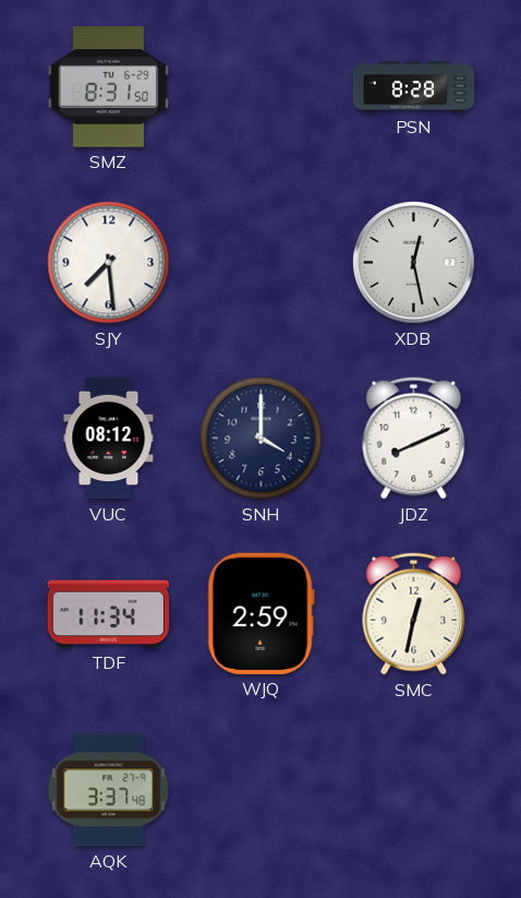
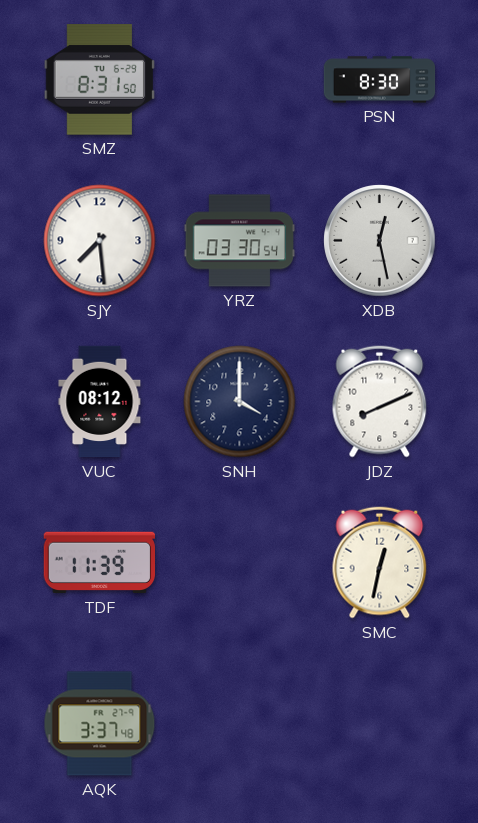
PSN: 8:28 -> 8:30
YRZ: none -> 03:30
TDF: 11:34 -> 11:39
WJQ: 2:59 -> none
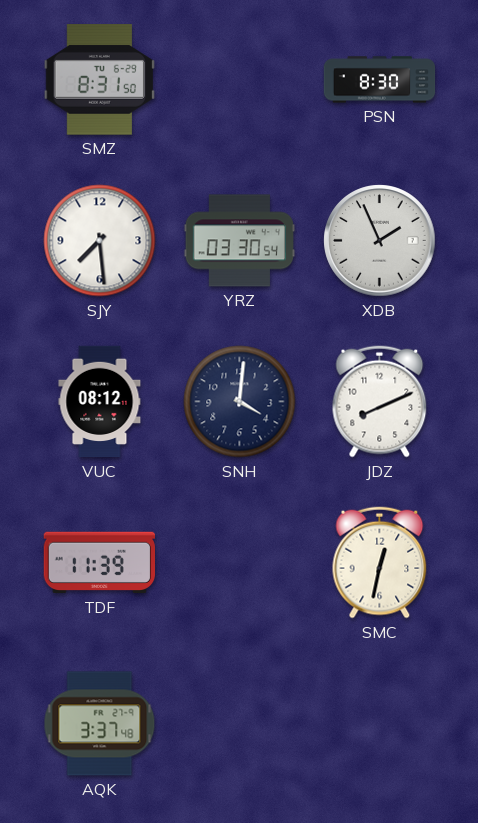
XDB: 12:28 -> 1:56
SNH: 4:00 -> 4:01
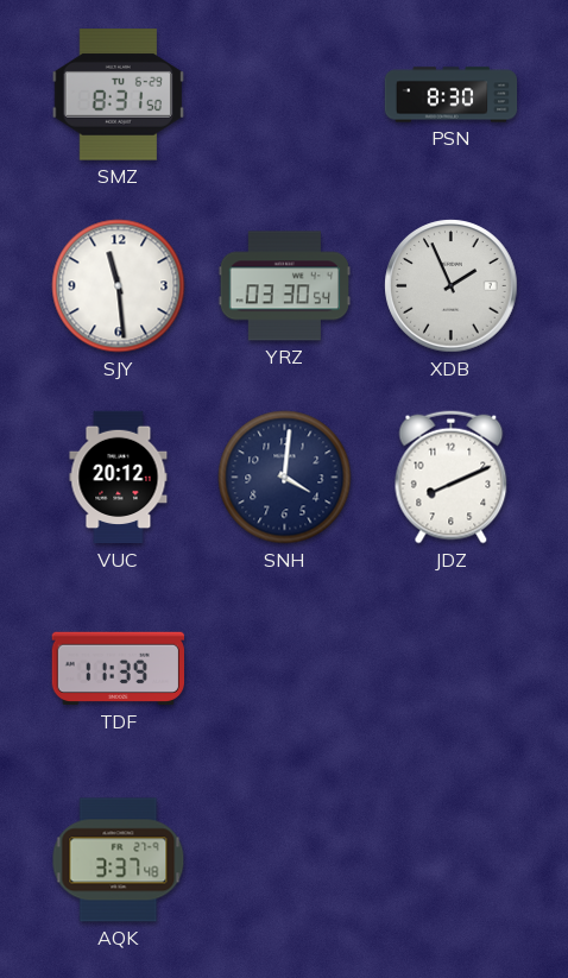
SJY: 7:29 -> 11:29
VUC: 08:12 -> 20:12
SMC: 12:32 -> none
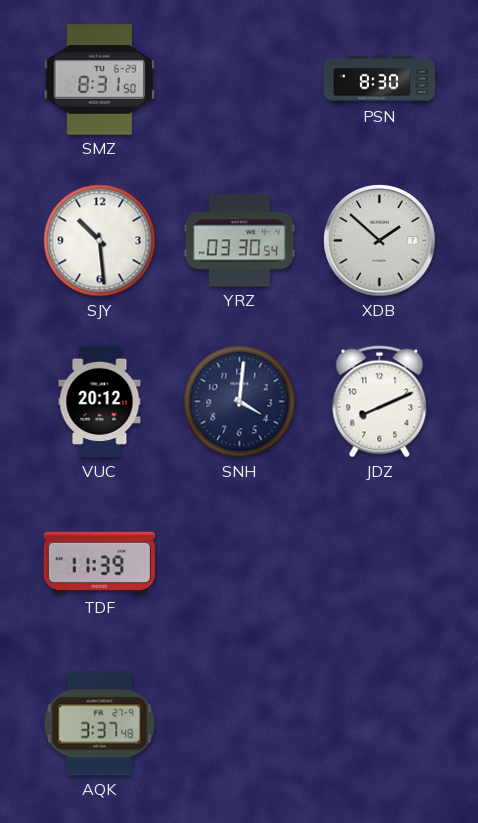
SJY: 11:29 -> 10:29
XDB: 1:56 -> 1:52
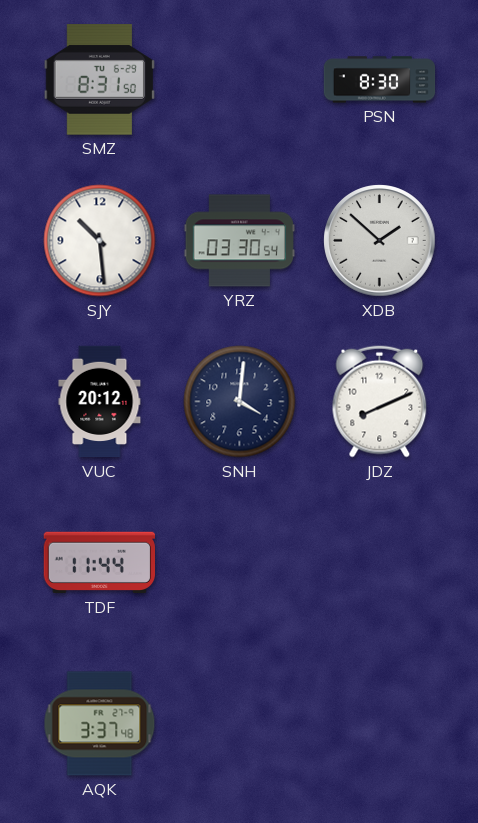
TDF: 11:39 -> 11:44
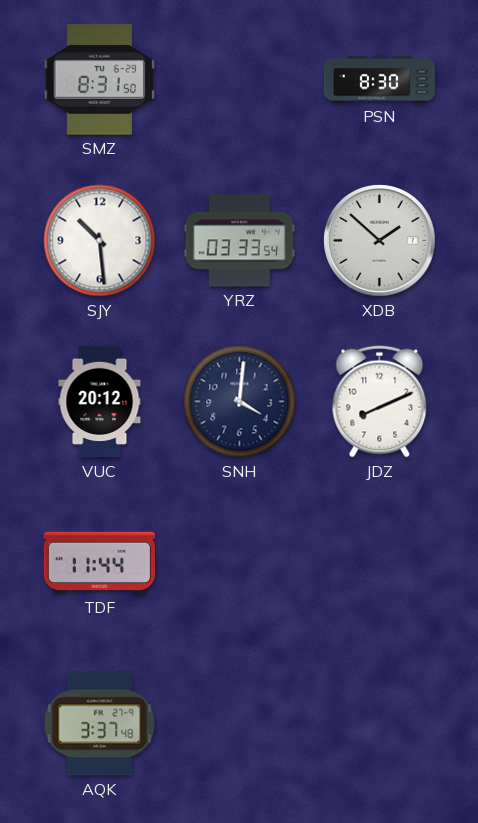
YRZ: 03:30 -> 03:33
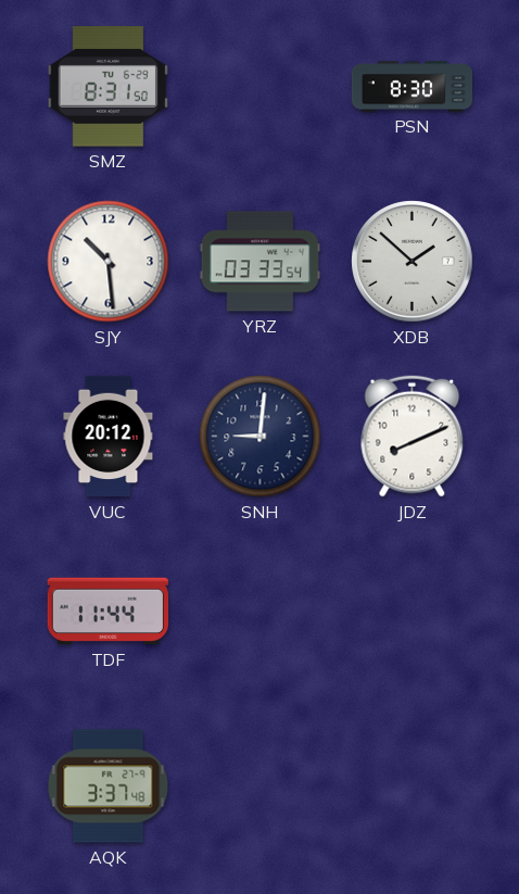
SNH: 4:01 -> 9:01
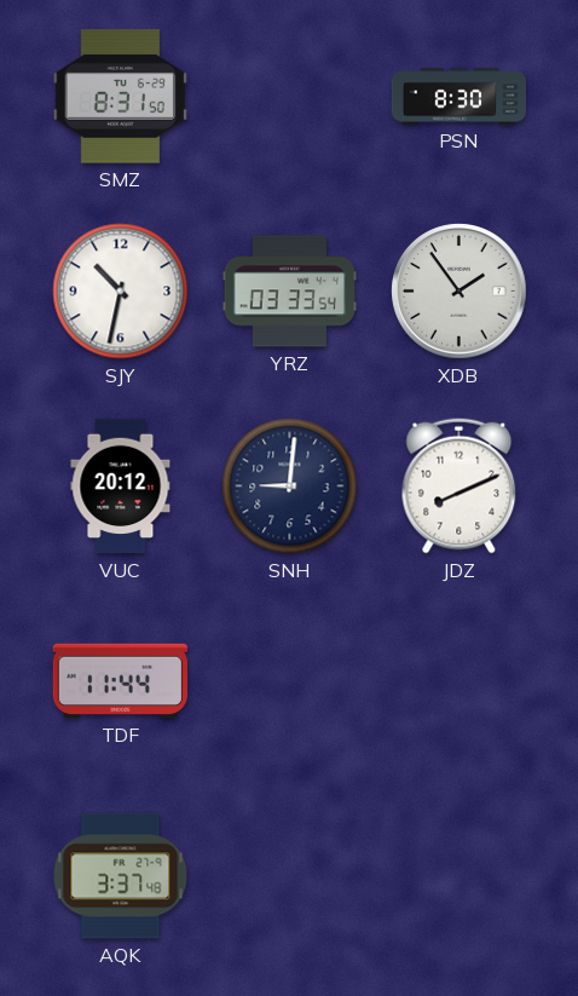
SJY: 10:29 -> 10:32
XDB: 1:52 -> 1:54
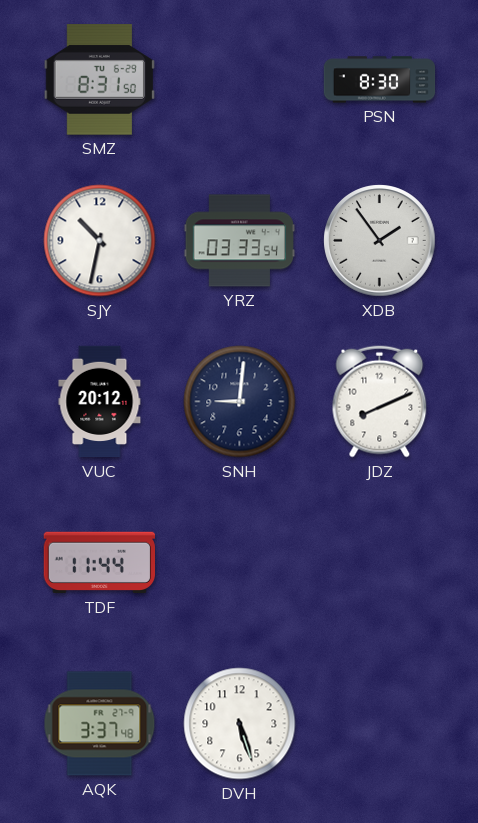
DVH: none -> 5:27
